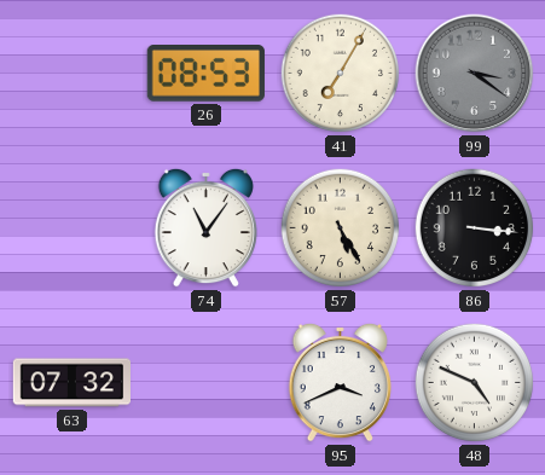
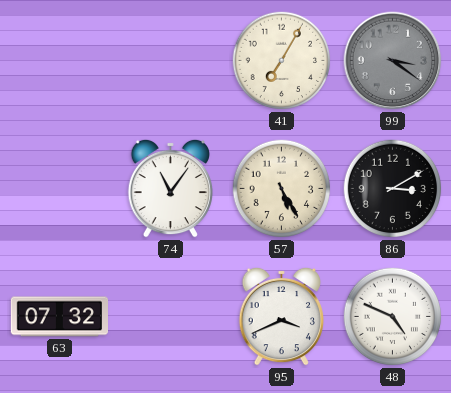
26: 08:53 -> none
86: 3:16 -> 3:10
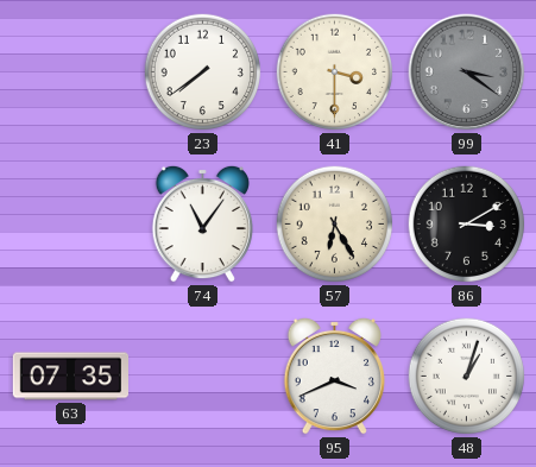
23: none -> 7:39
41: 7:05 -> 3:30
57: 5:25 -> 6:25
63: 07:32 -> 07:35
48: 4:49 -> 1:03
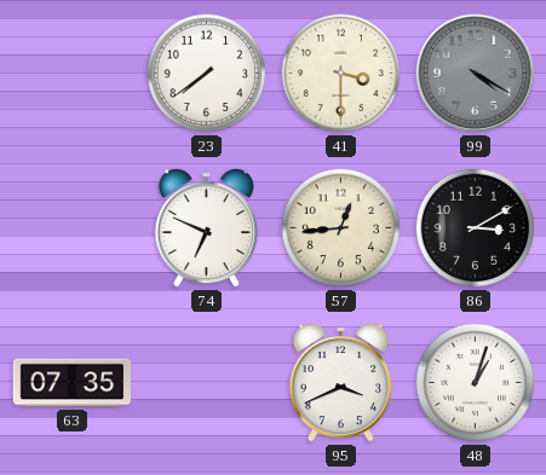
99: 3:21 -> 4:20
74: 11:06 -> 6:49
57: 6:25 -> 12:44
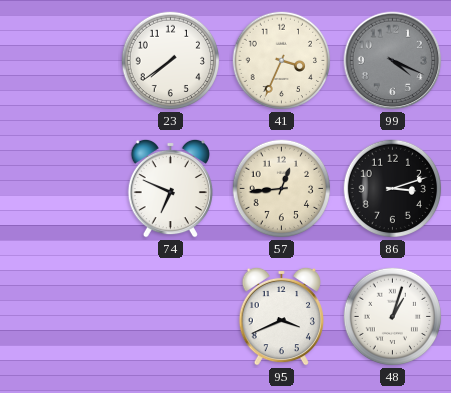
41: 3:30 -> 3:34
99: 4:20 -> 4:19
86: 3:10 -> 3:12
63: 07:35 -> none
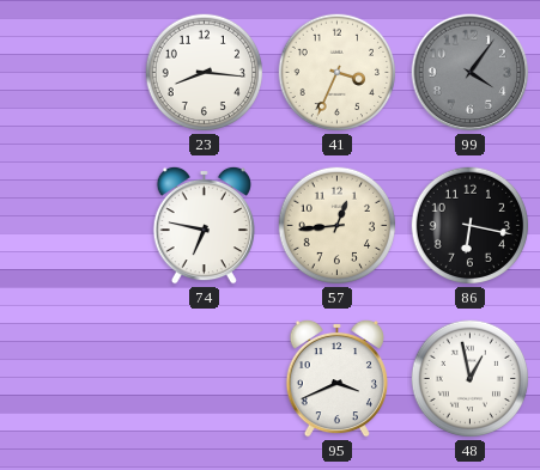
23: 7:39 -> 8:16
99: 4:19 -> 4:06
74: 6:49 -> 6:47
86: 3:12 -> 6:17
48: 1:03 -> 12:58
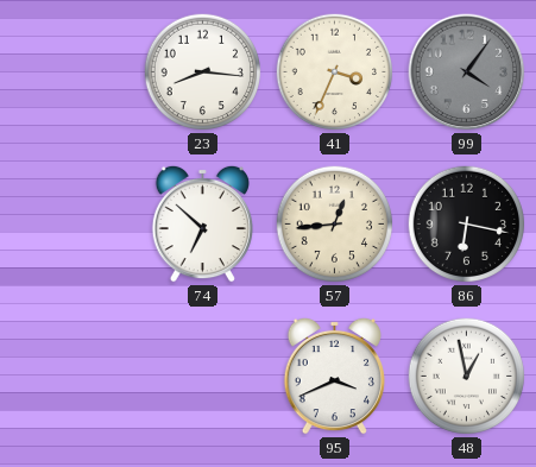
74: 6:47 -> 6:52
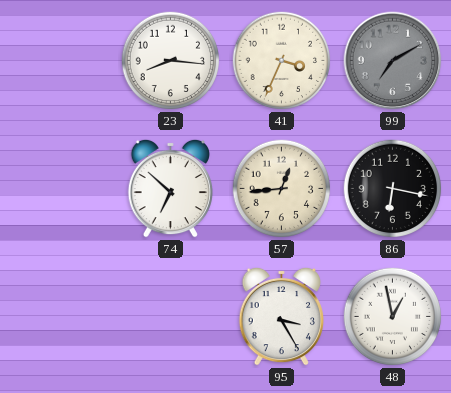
99: 4:06 -> 7:10
95: 3:41 -> 3:25
